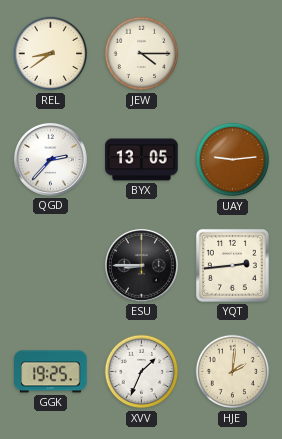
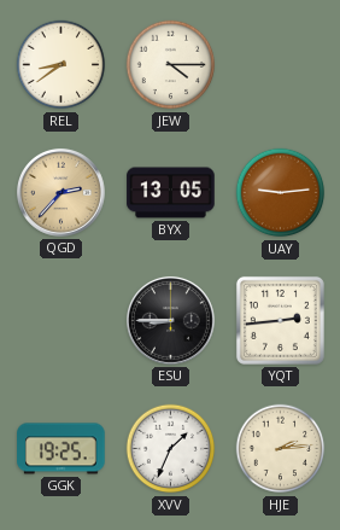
QGD dial: white -> champagne
HJE: 2:01 -> 2:14
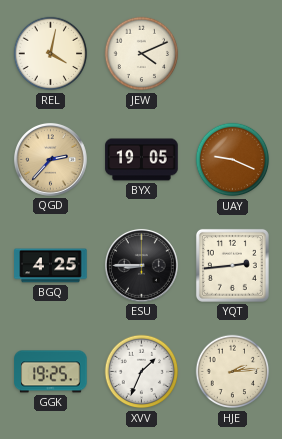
REL: 8:39 -> 4:02
JEW: 4:15 -> 4:11
BYX: 13:05 -> 19:05
UAY: 9:14 -> 9:19
BGQ: none -> 4:25
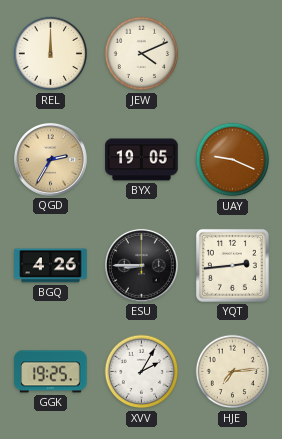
REL: 4:02 -> 12:00
QGD: 2:37 -> 2:35
BGQ: 4:25 -> 4:26
XVV: 1:34 -> 2:05
HJE: 2:14 -> 7:14
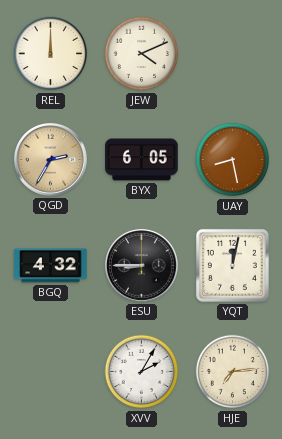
BYX: 19:05 -> 6:05
UAY: 9:19 -> 8:28
BGQ: 4:26 -> 4:32
YQT: 2:44 -> 12:02
GGK: 19:25 -> none
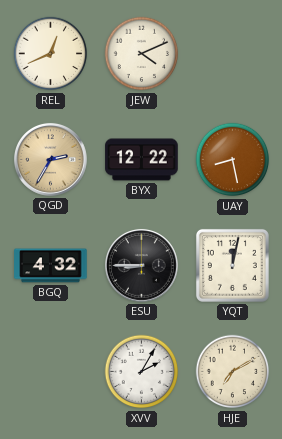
REL: 12:00 -> 12:41
BYX: 6:05 -> 12:22
HJE: 7:14 -> 7:10
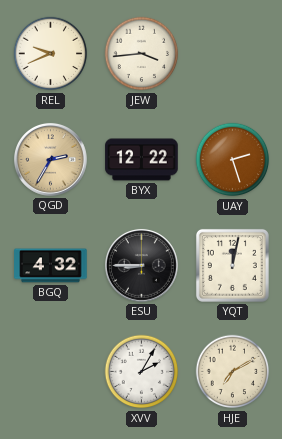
REL: 12:41 -> 9:41
JEW: 4:11 -> 3:44
UAY: 8:28 -> 2:27
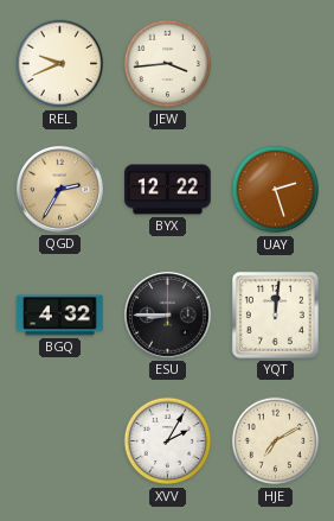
YQT: 12:02 -> 12:01
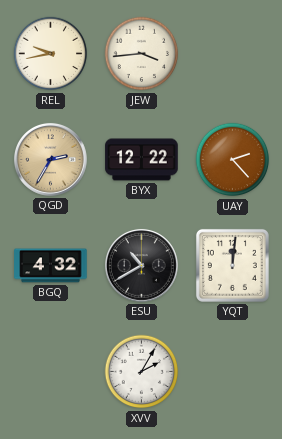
REL: 9:41 -> 9:43
UAY: 2:27 -> 2:23
ESU: 8:45 -> 10:40
HJE: 7:10 -> none
